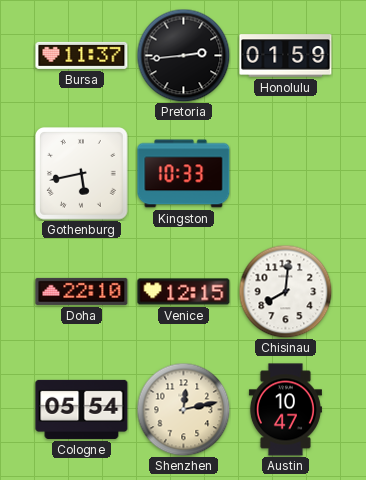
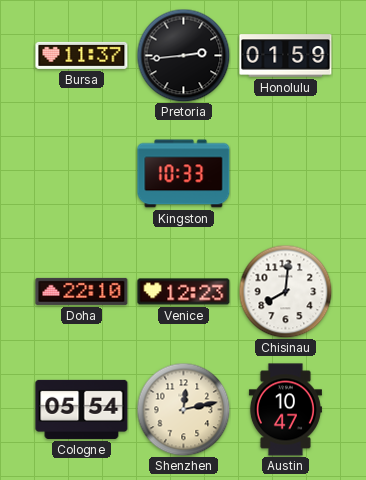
Gothenburg: 5:43 -> none
Venice: 12:15 -> 12:23
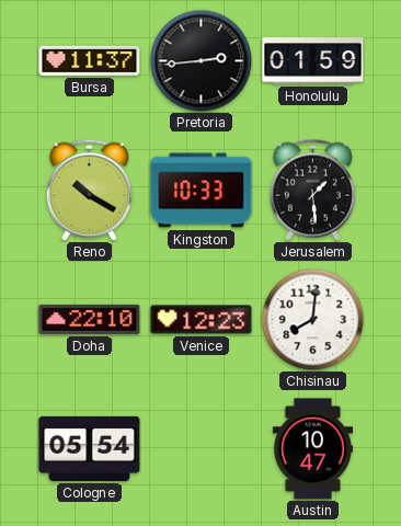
Reno: none -> 10:20
Jerusalem: none -> 1:29
Shenzhen: 12:13 -> none
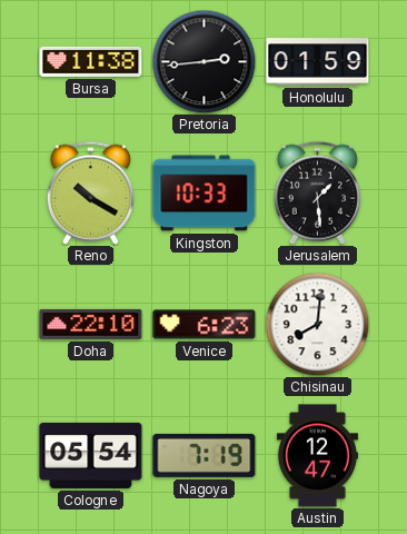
Bursa: 11:37 -> 11:38
Venice: 12:23 -> 6:23
Nagoya: none -> 7:19
Austin: 10:47 -> 12:47
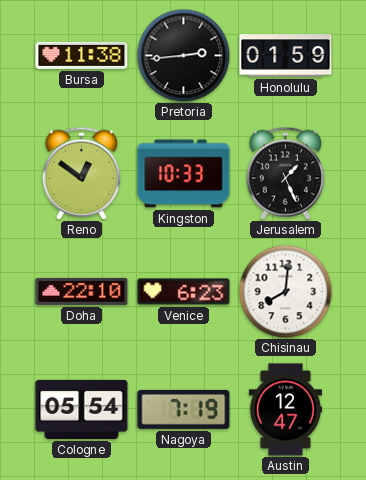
Reno: 10:20 -> 12:51
Jerusalem: 1:29 -> 1:26
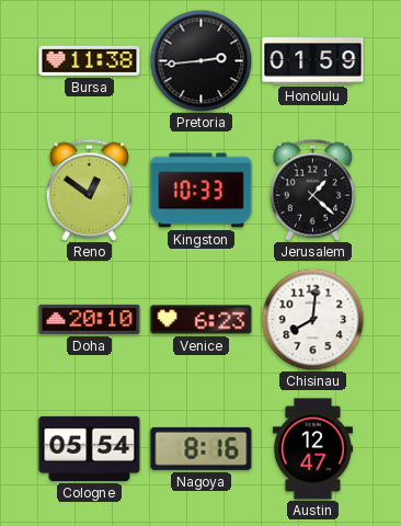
Jerusalem: 1:26 -> 1:22
Doha: 22:10 -> 20:10
Nagoya: 7:19 -> 8:16
